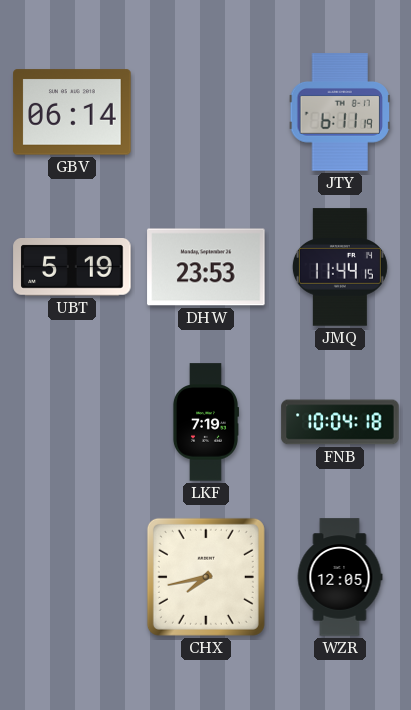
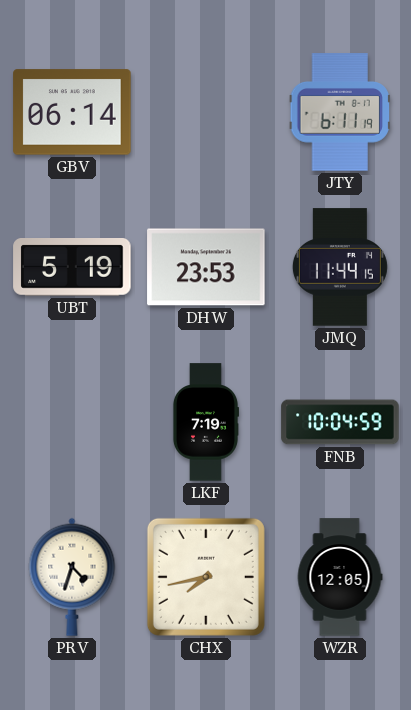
FNB: 10:04:18 -> 10:04:59
PRV: none -> 4:33
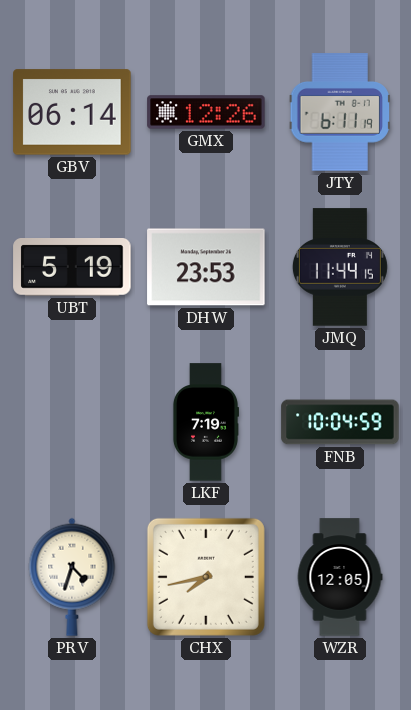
GMX: none -> 12:26
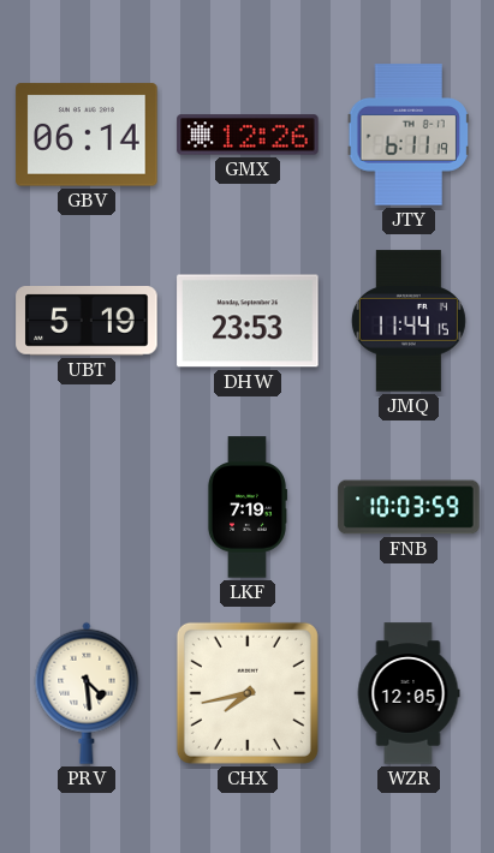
FNB: 10:04 -> 10:03
PRV: 4:33 -> 4:29
